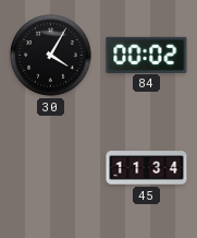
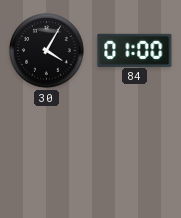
84: 00:02 -> 01:00
45: 11:34 -> none
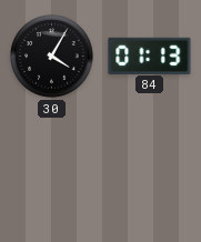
84: 01:00 -> 01:13
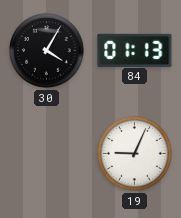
19: none -> 9:04
